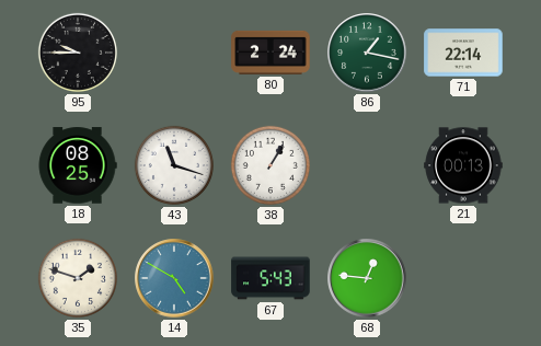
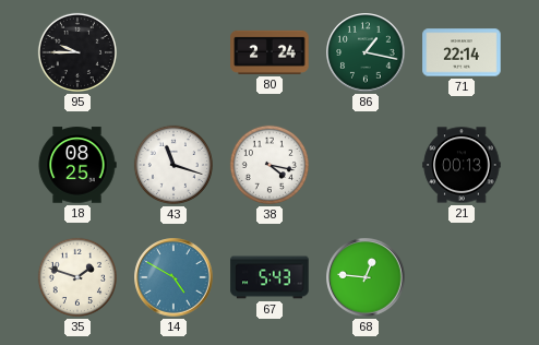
38: 1:05 -> 4:17
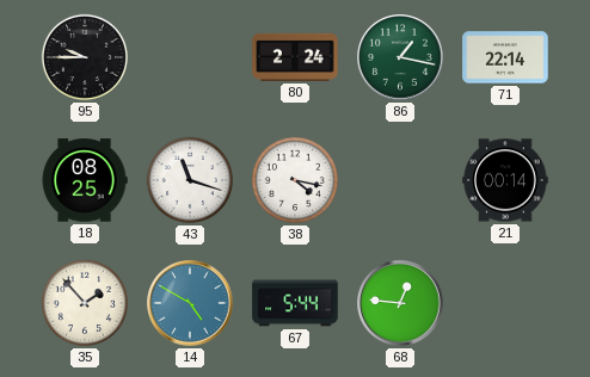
21: 00:13 -> 00:14
35: 1:48 -> 1:53
67: 5:43 -> 5:44
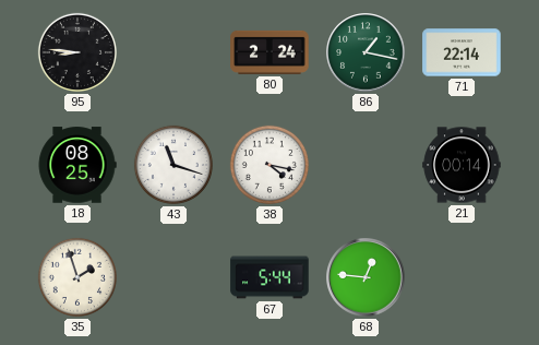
95: 9:45 -> 8:46
35: 1:53 -> 1:57
14: 4:50 -> none
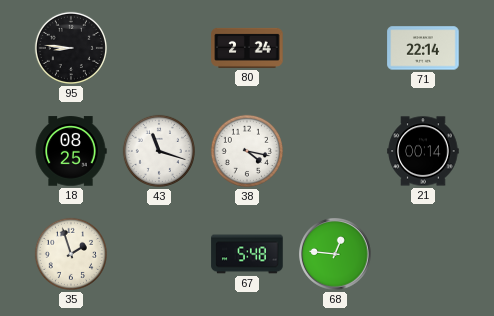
86: 1:17 -> none
67: 5:44 -> 5:48
